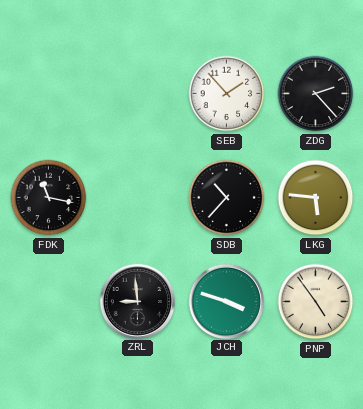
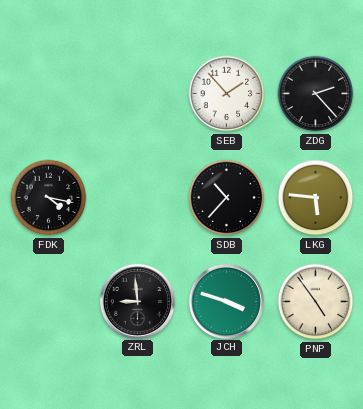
FDK: 11:17 -> 4:17
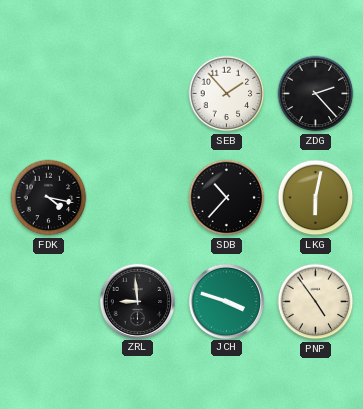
LKG: 5:46 -> 6:02
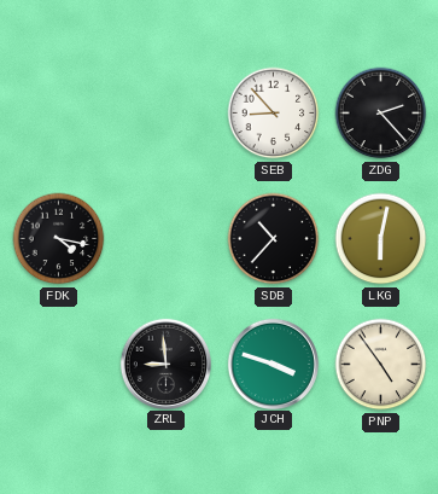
SEB: 1:53 -> 8:53
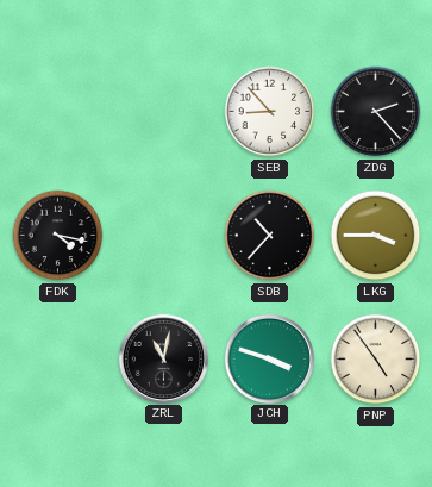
LKG: 6:02 -> 3:45
ZRL: 8:59 -> 11:02
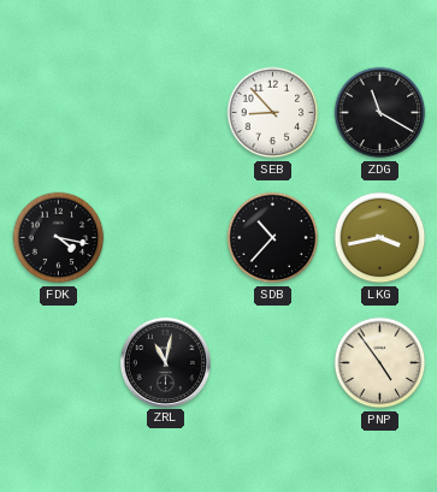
ZDG: 2:23 -> 11:20
LKG: 3:45 -> 3:43
JCH: 3:48 -> none
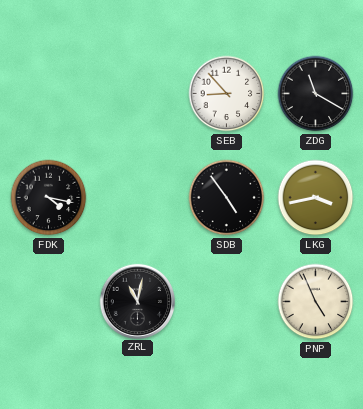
SDB: 10:37 -> 4:54
PNP: 4:54 -> 4:56
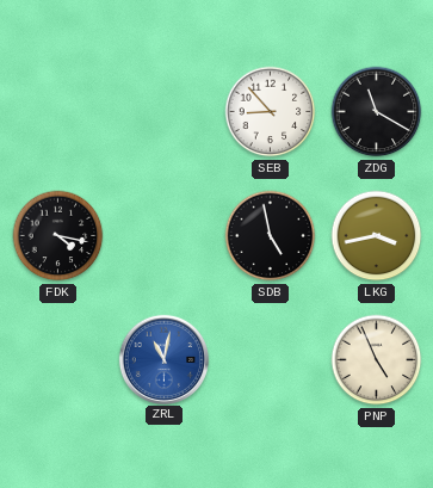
SDB: 4:54 -> 4:58
ZRL dial: black -> blue
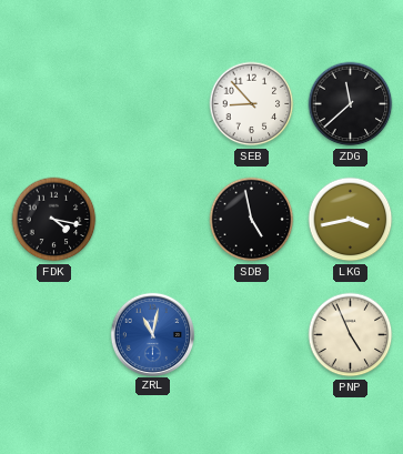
ZDG: 11:20 -> 11:38
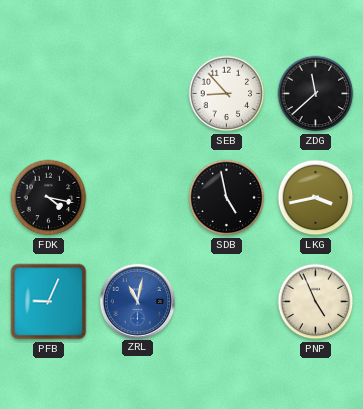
PFB: none -> 9:04
